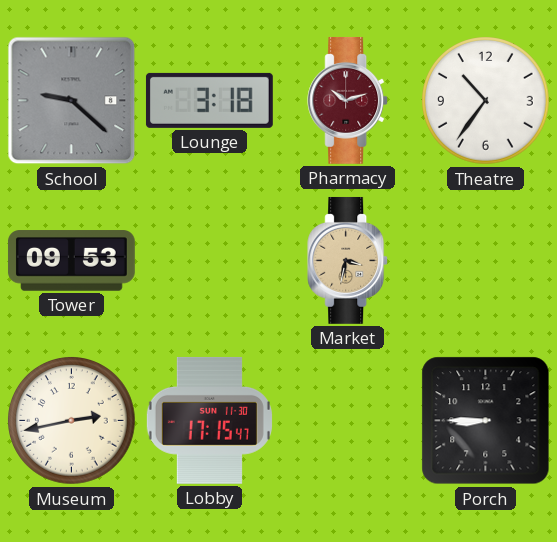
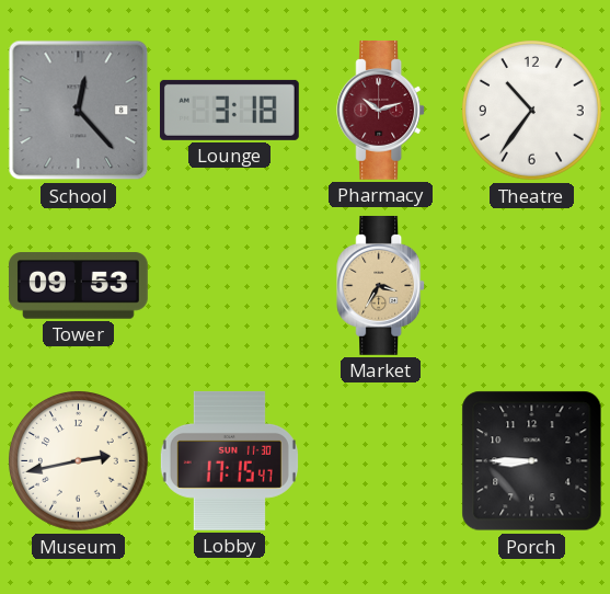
School: 9:22 -> 12:23
Market: 3:32 -> 3:35
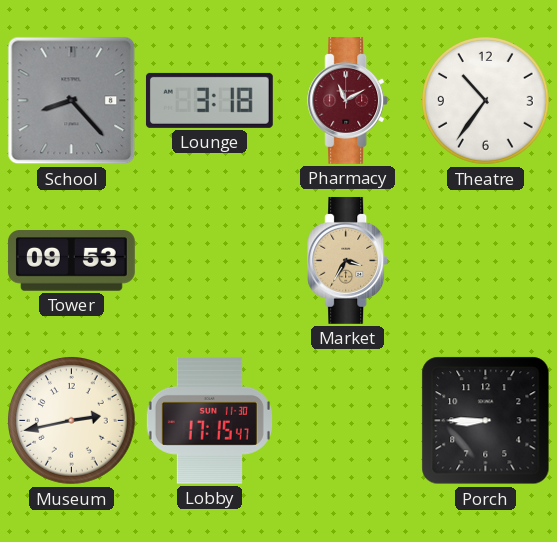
School: 12:23 -> 8:23
Pharmacy: 10:12 -> 11:10
